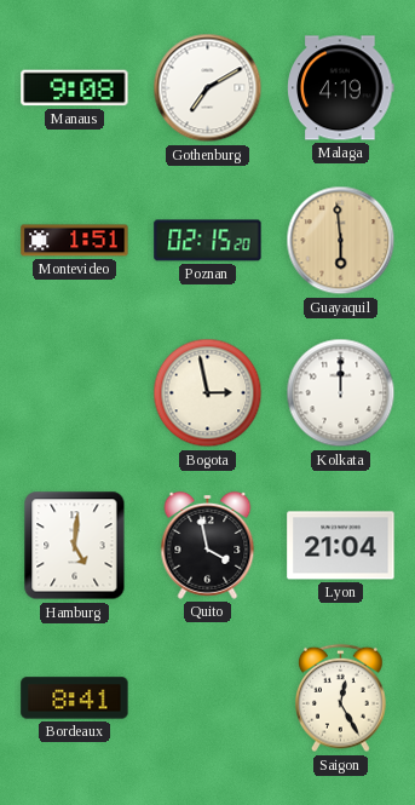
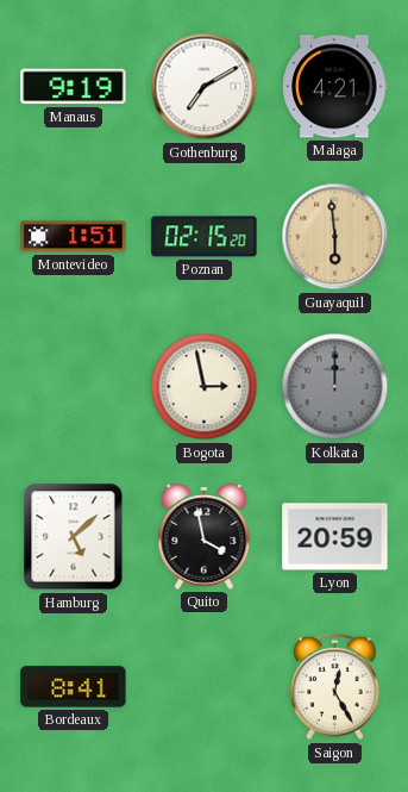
Manaus: 9:08 -> 9:19
Malaga: 4:19 -> 4:21
Kolkata dial: white -> grey
Hamburg: 5:01 -> 5:08
Lyon: 21:04 -> 20:59
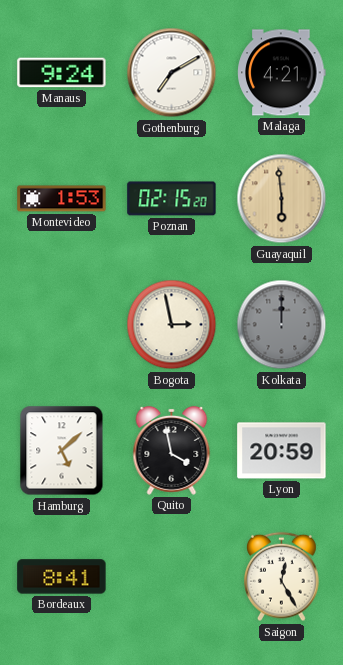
Manaus: 9:19 -> 9:24
Montevideo: 1:51 -> 1:53
